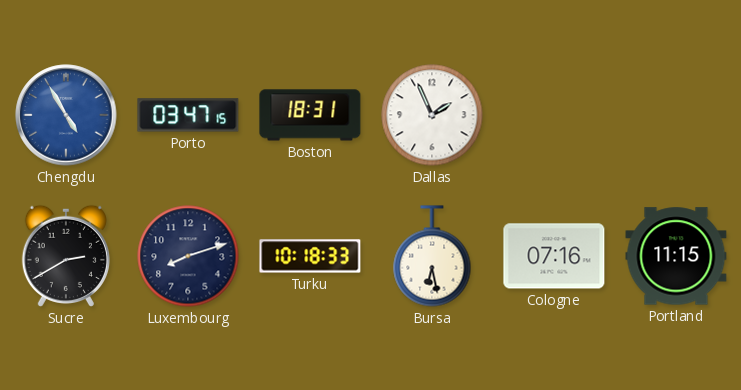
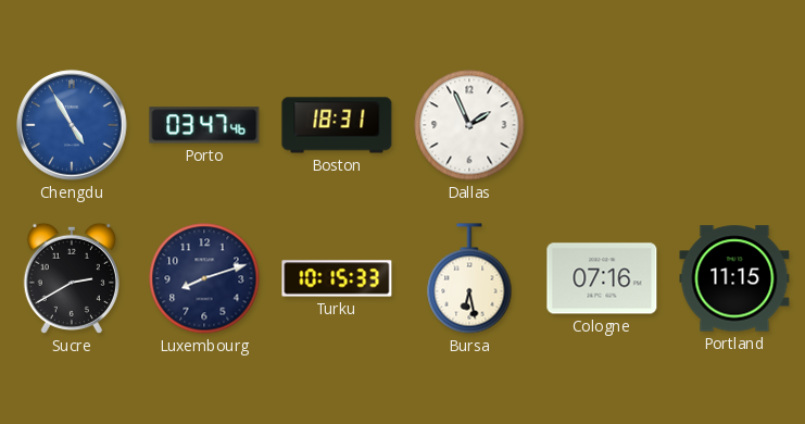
Porto: 03:47:15 -> 03:47:46
Turku: 10:18 -> 10:15
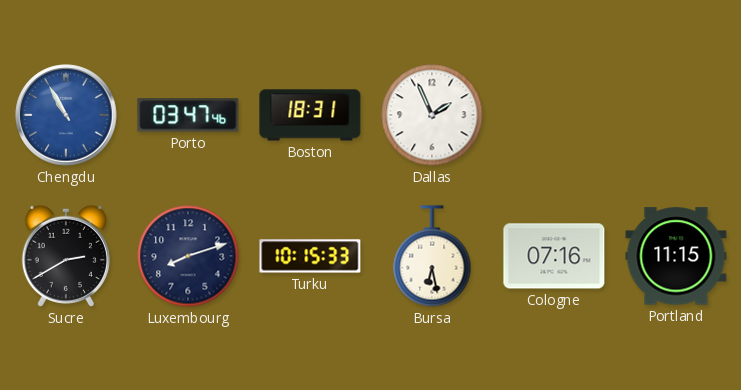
Chengdu: 4:55 -> 10:55
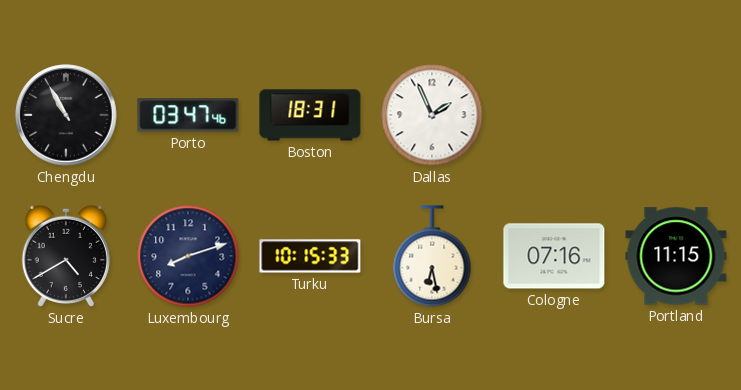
Chengdu dial: blue -> black
Sucre: 2:40 -> 4:40
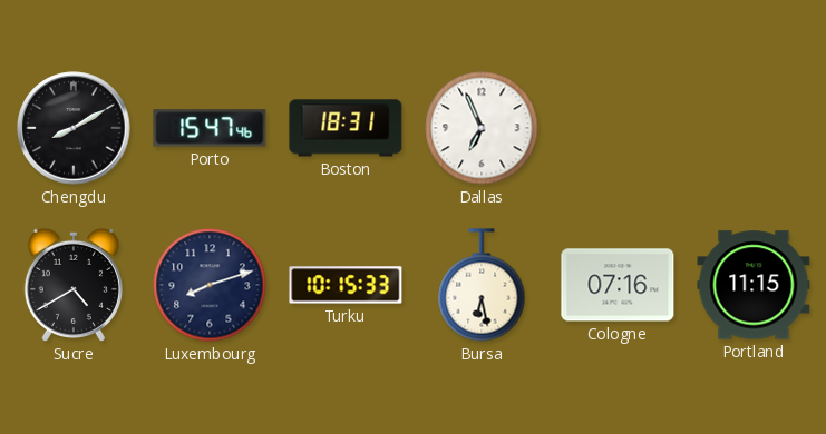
Chengdu: 10:55 -> 8:10
Porto: 03:47 -> 15:47
Dallas: 1:56 -> 6:56
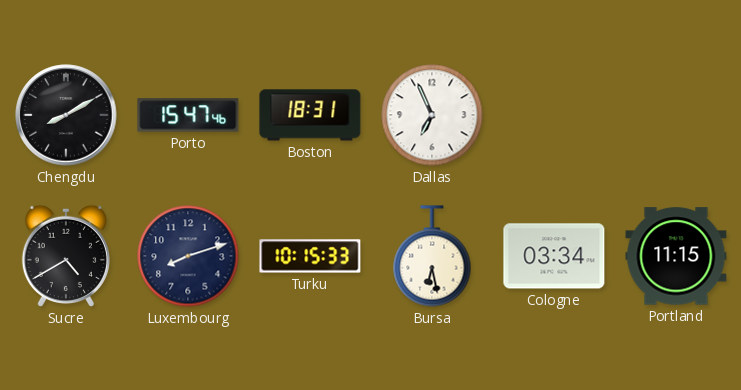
Cologne: 07:16 -> 03:34
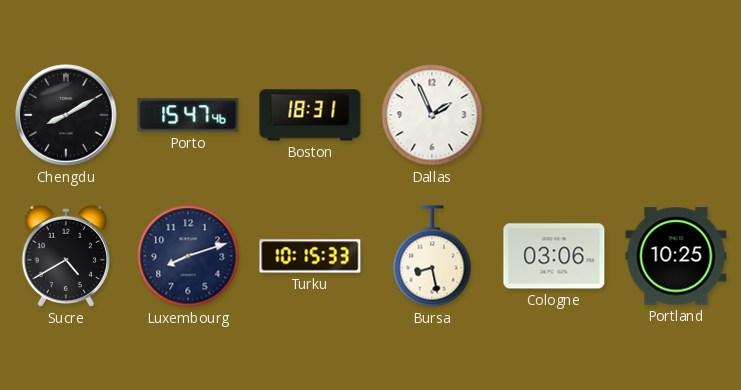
Dallas: 6:56 -> 1:56
Bursa: 6:28 -> 8:28
Cologne: 03:34 -> 03:06
Portland: 11:15 -> 10:25
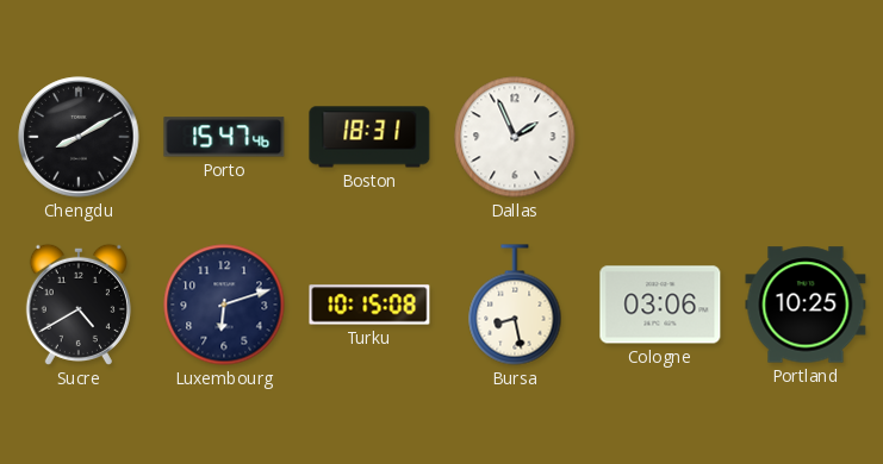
Luxembourg: 8:12 -> 6:12
Turku: 10:15:33 -> 10:15:08
